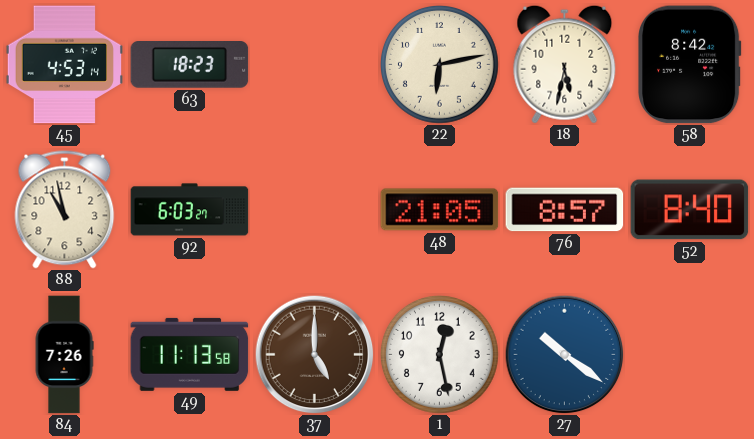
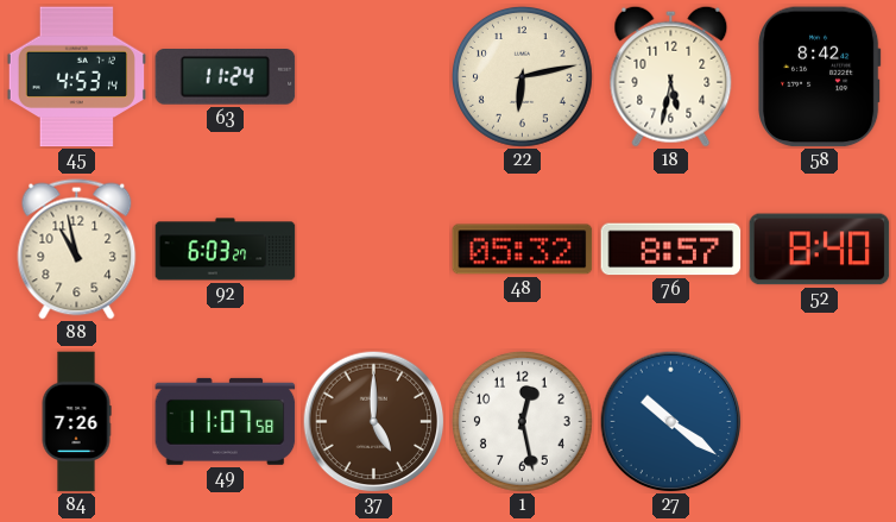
63: 18:23 -> 11:24
48: 21:05 -> 05:32
49: 11:13 -> 11:07
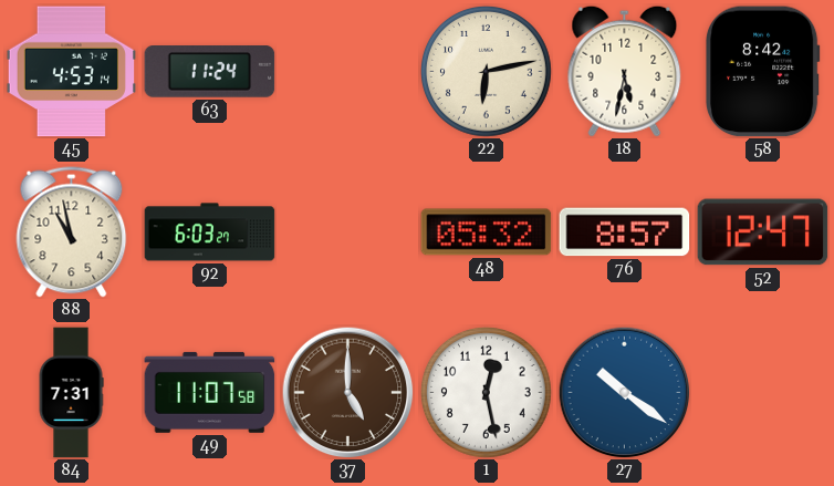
52: 8:40 -> 12:47
84: 7:26 -> 7:31
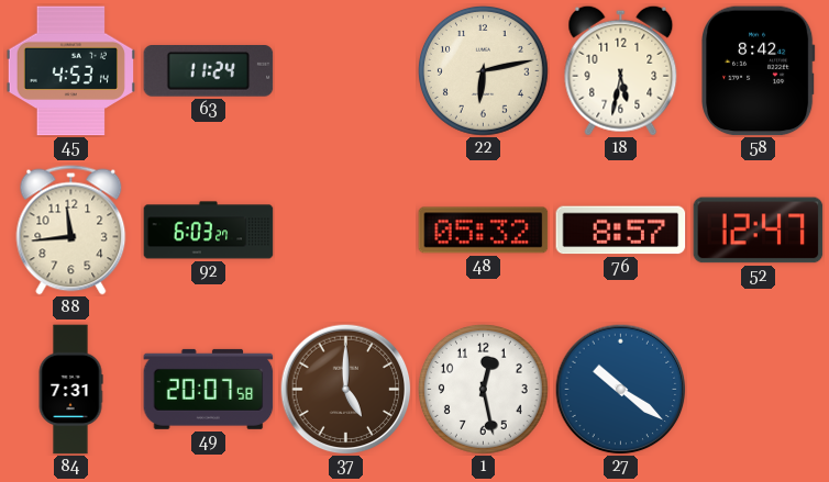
88: 10:58 -> 11:44
49: 11:07 -> 20:07
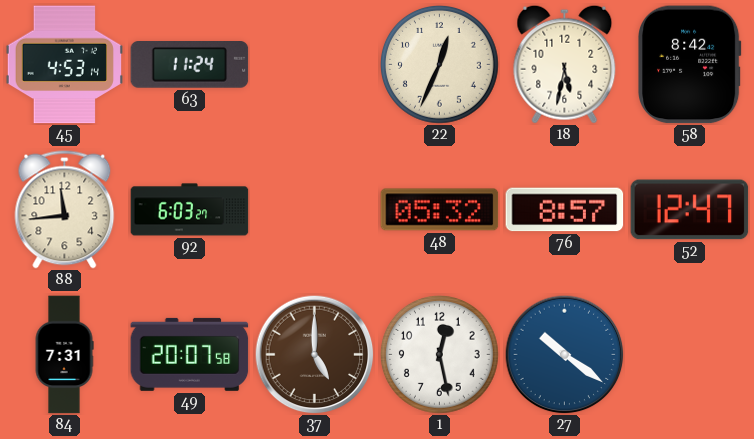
22: 6:13 -> 12:34
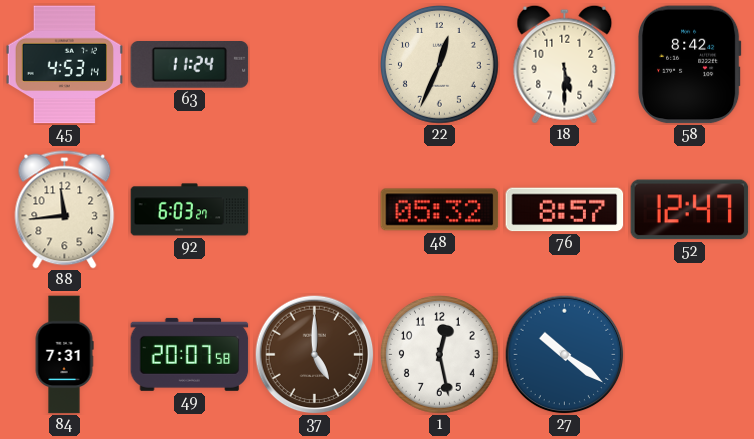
18: 5:32 -> 5:30
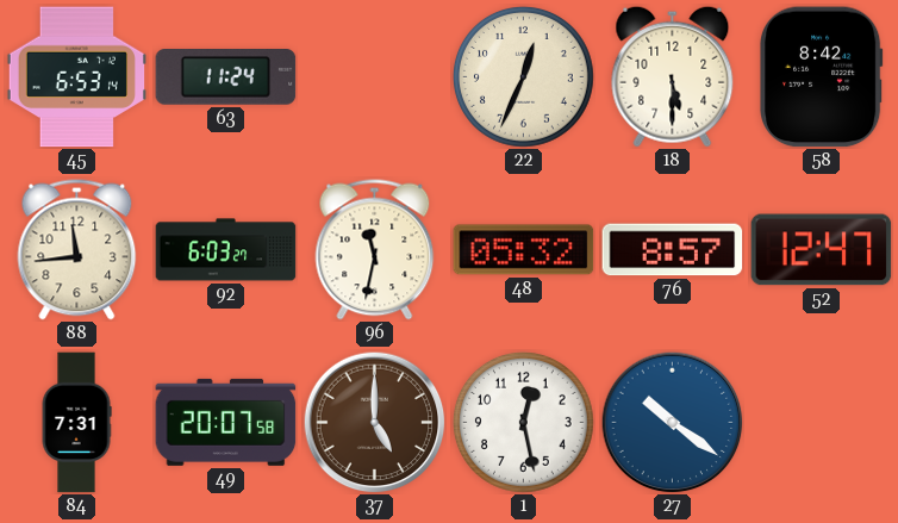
45: 4:53 -> 6:53
96: none -> 11:32
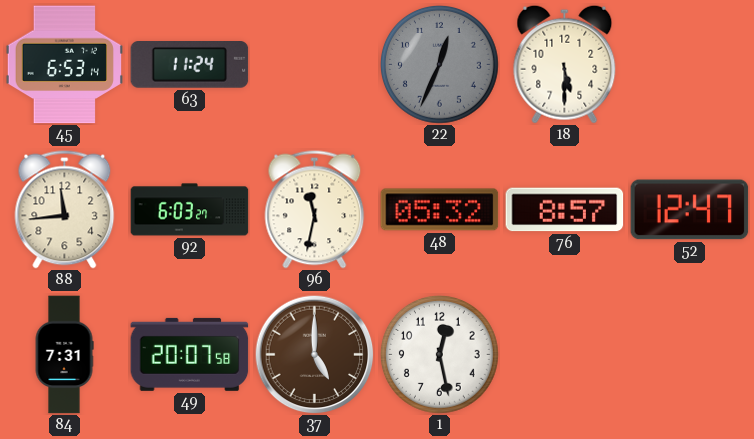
22 dial: cream -> grey
58: 8:42 -> none
27: 10:21 -> none
